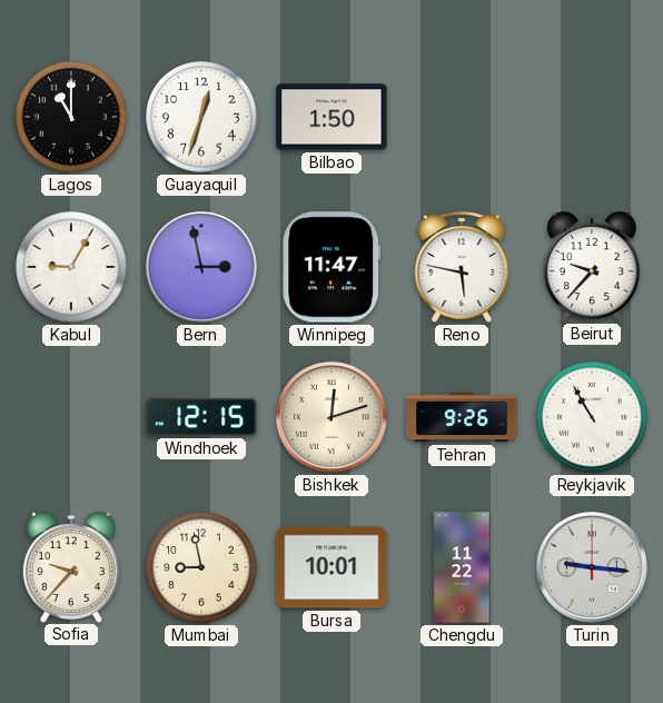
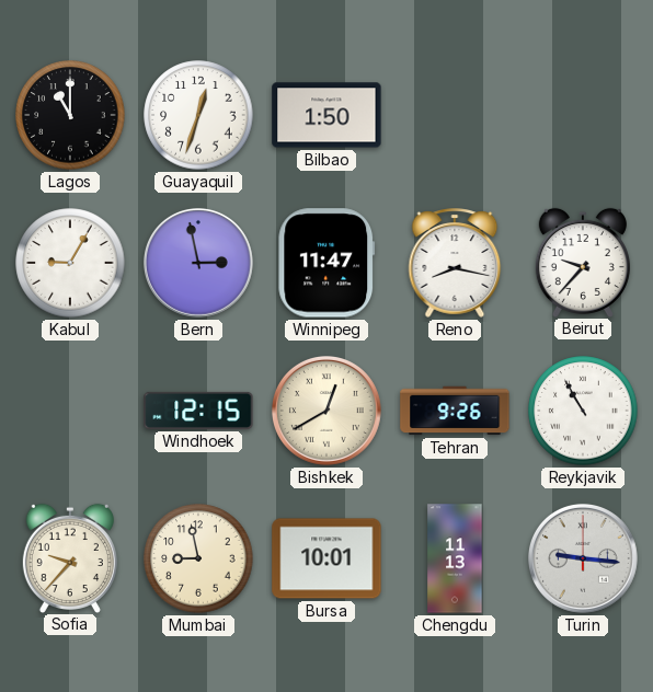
Reno: 5:47 -> 8:17
Bishkek: 12:12 -> 12:40
Chengdu: 11:22 -> 11:13
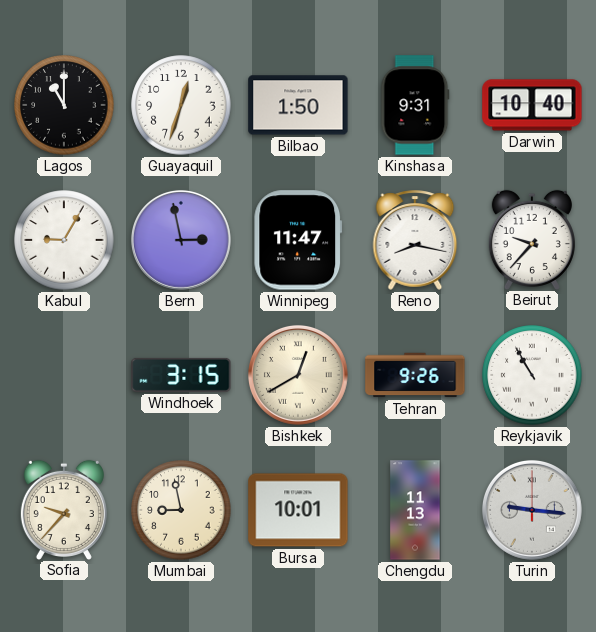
Kinshasa: none -> 9:31
Darwin: none -> 10:40
Windhoek: 12:15 -> 3:15
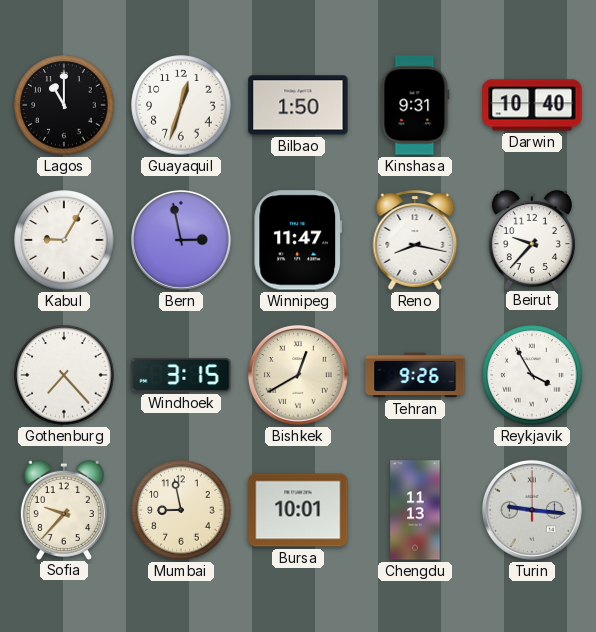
Gothenburg: none -> 7:23
Reykjavik: 10:55 -> 3:55
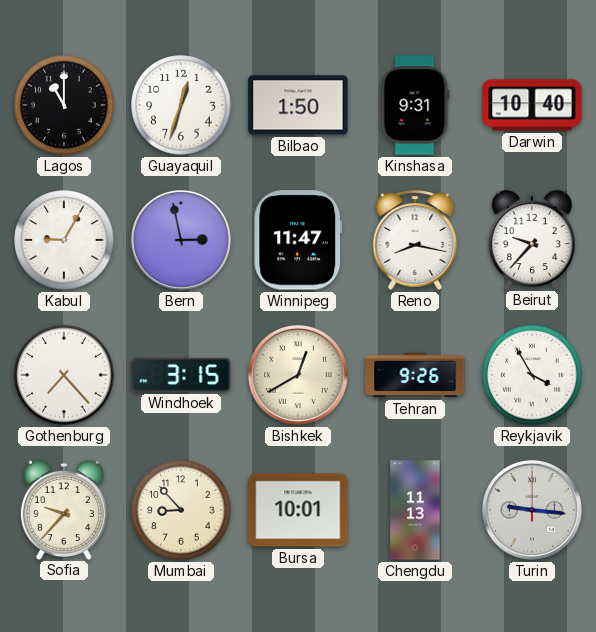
Mumbai: 8:58 -> 8:53
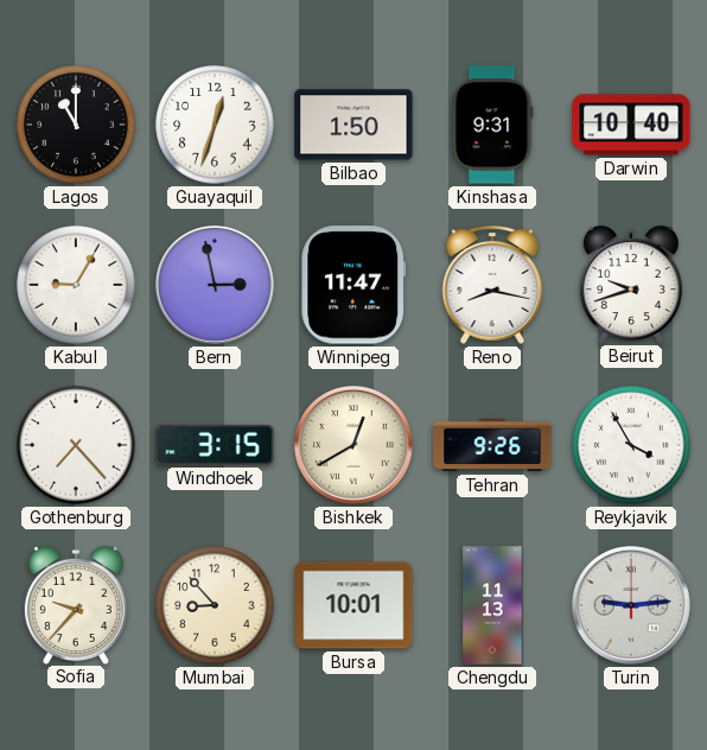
Beirut: 9:37 -> 9:42
Turin: 9:16 -> 9:14
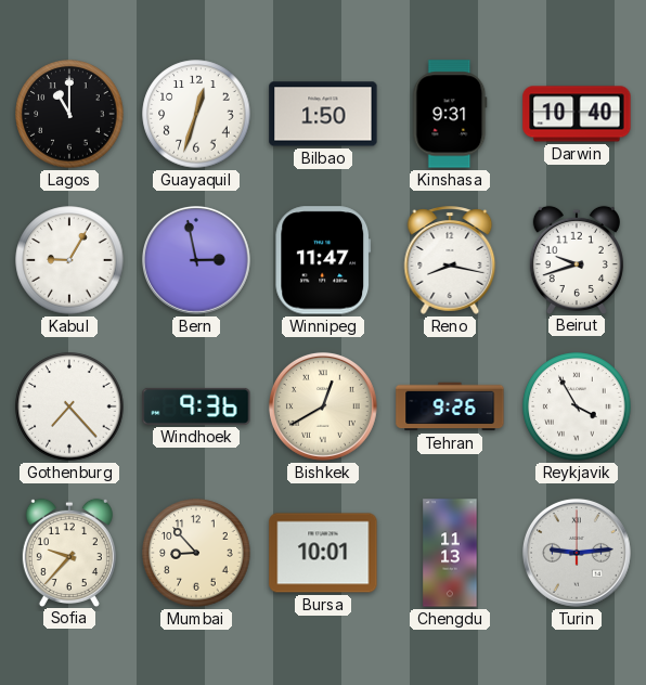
Windhoek: 3:15 -> 9:36
